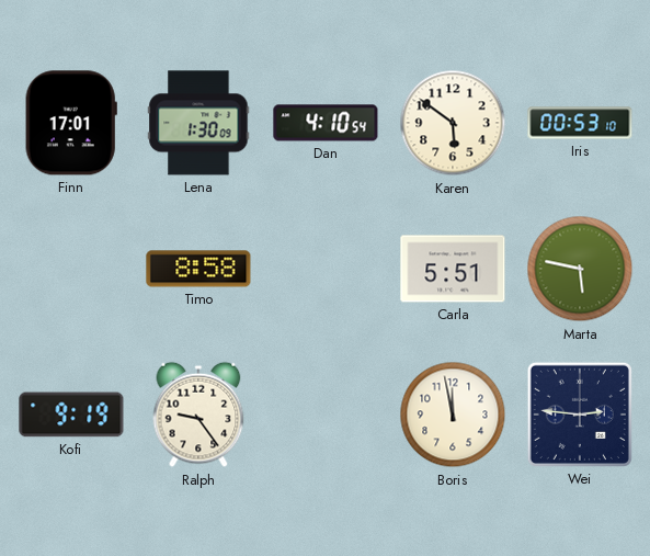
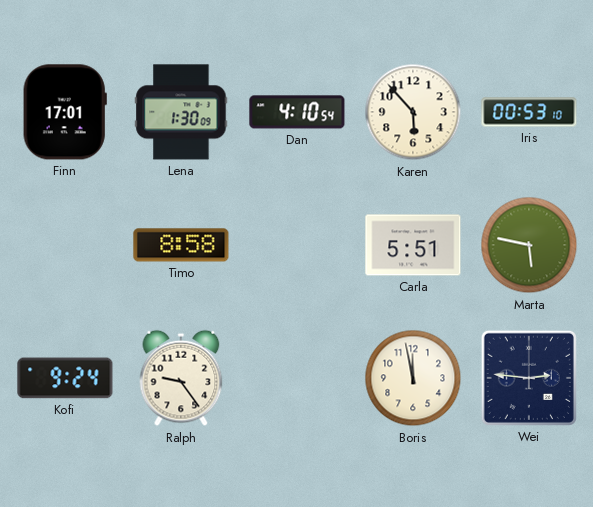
Karen: 5:51 -> 5:53
Kofi: 9:19 -> 9:24
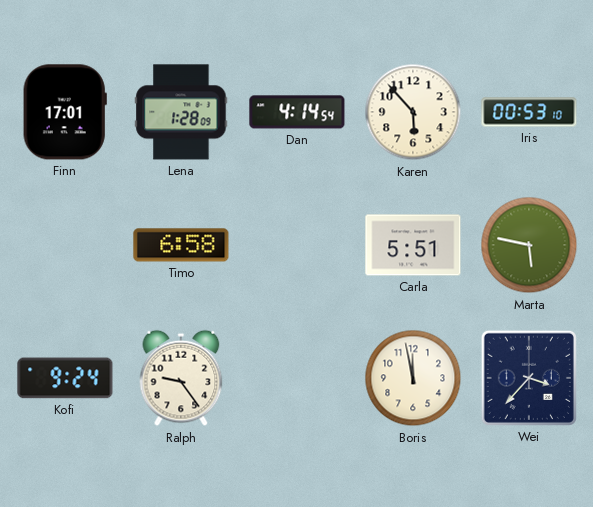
Lena: 1:30 -> 1:28
Dan: 4:10 -> 4:14
Timo: 8:58 -> 6:58
Wei: 2:46 -> 3:37
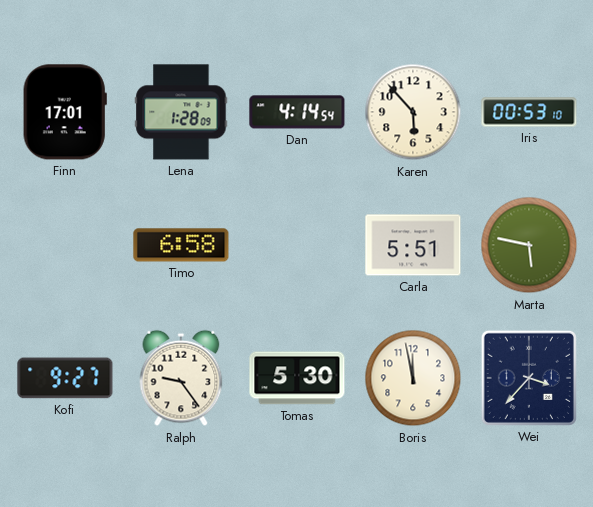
Kofi: 9:24 -> 9:27
Tomas: none -> 5:30
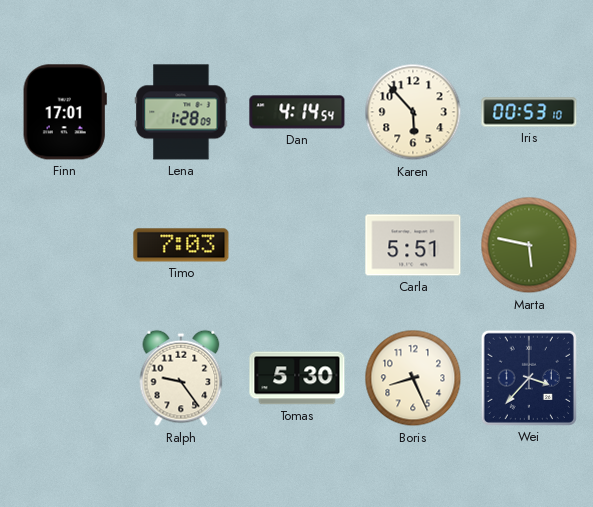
Timo: 6:58 -> 7:03
Kofi: 9:27 -> none
Boris: 11:58 -> 8:26
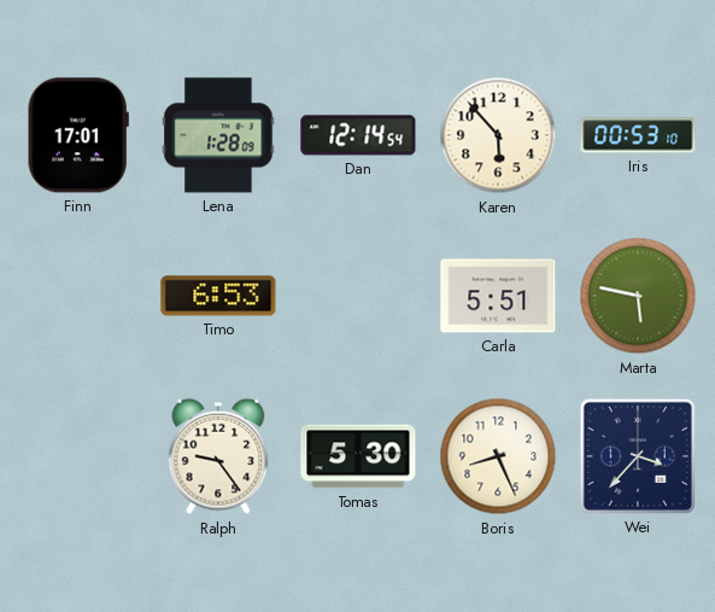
Dan: 4:14 -> 12:14
Timo: 7:03 -> 6:53
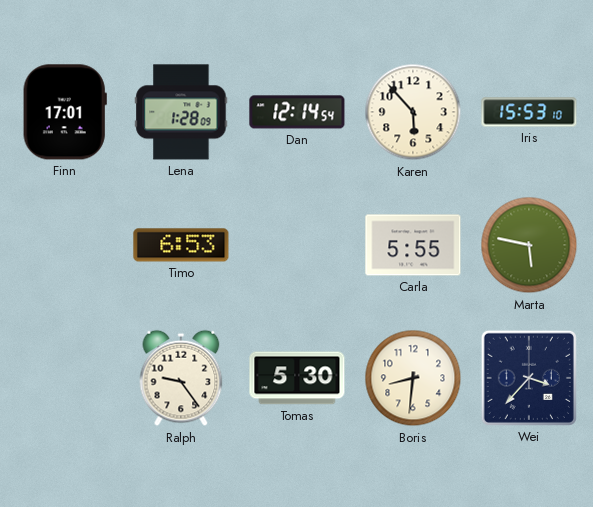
Iris: 00:53 -> 15:53
Carla: 5:51 -> 5:55
Boris: 8:26 -> 8:31
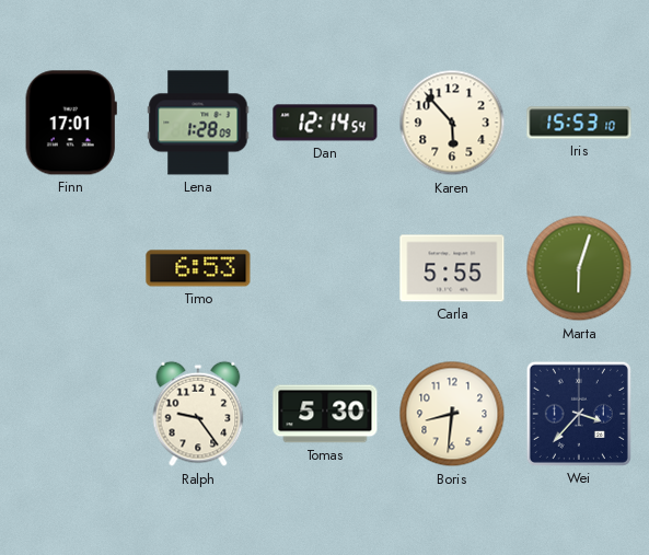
Marta: 5:47 -> 6:03
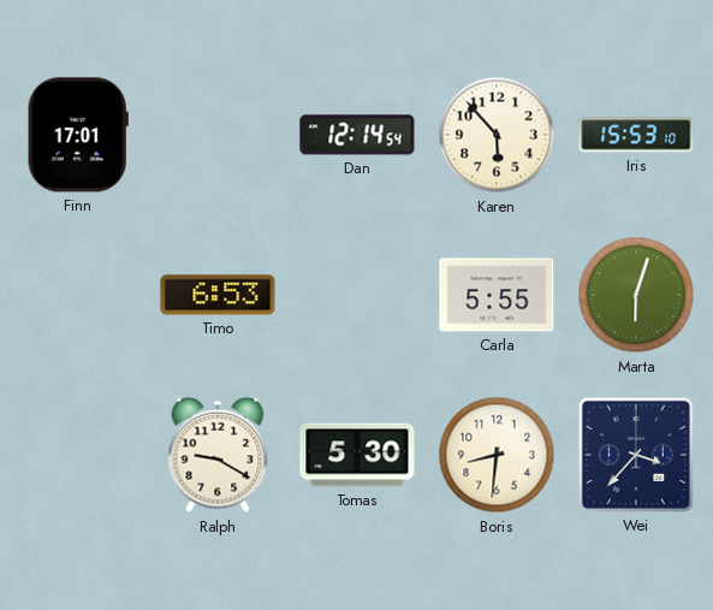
Lena: 1:28 -> none
Ralph: 9:24 -> 9:20
